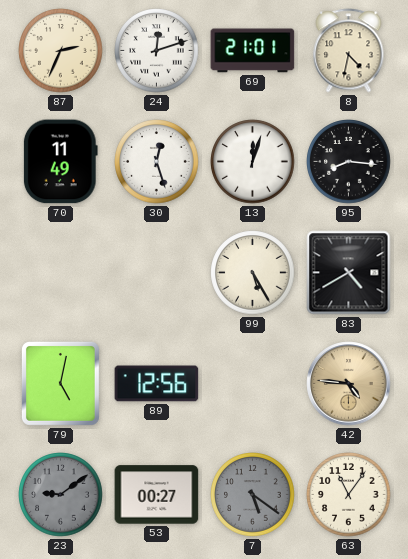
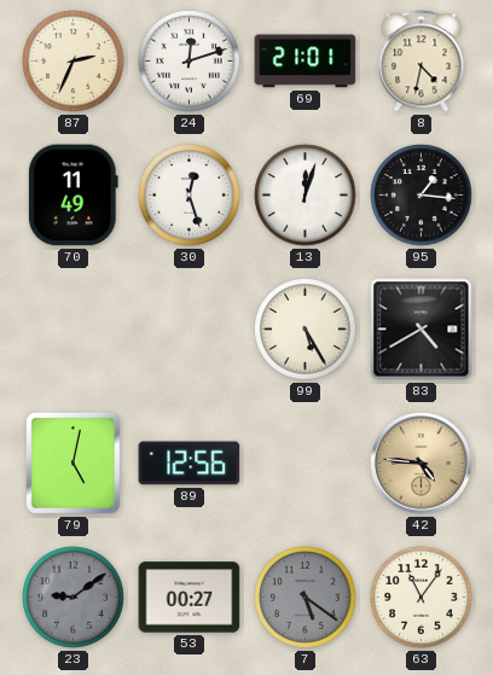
95: 8:16 -> 1:16
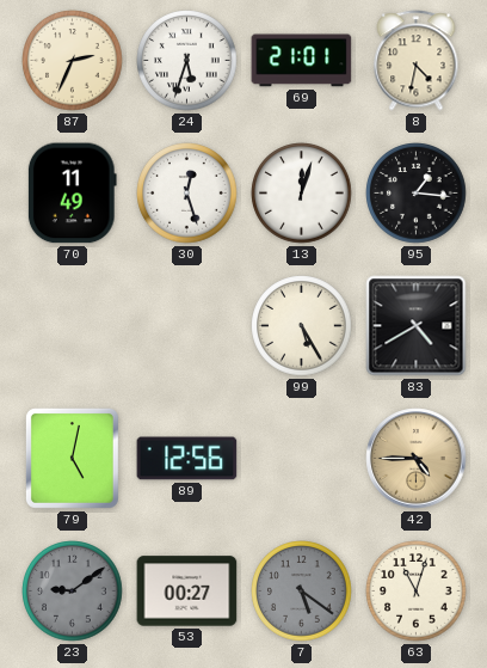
24: 12:12 -> 5:33
42: 4:46 -> 4:45
63: 11:06 -> 11:03
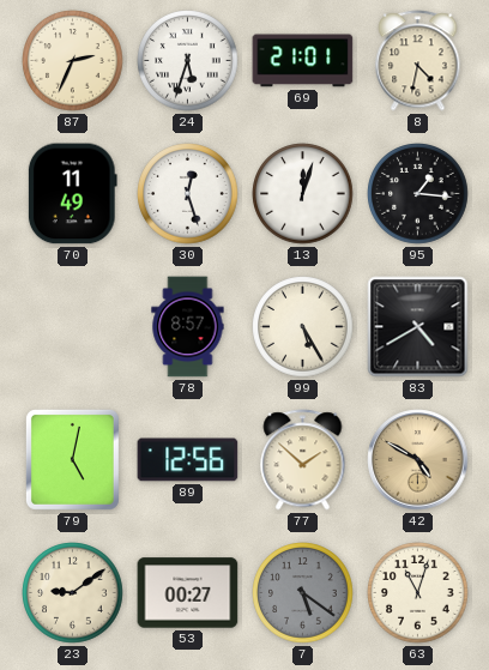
78: none -> 8:57
77: none -> 1:52
42: 4:45 -> 4:50
23 dial: grey -> cream
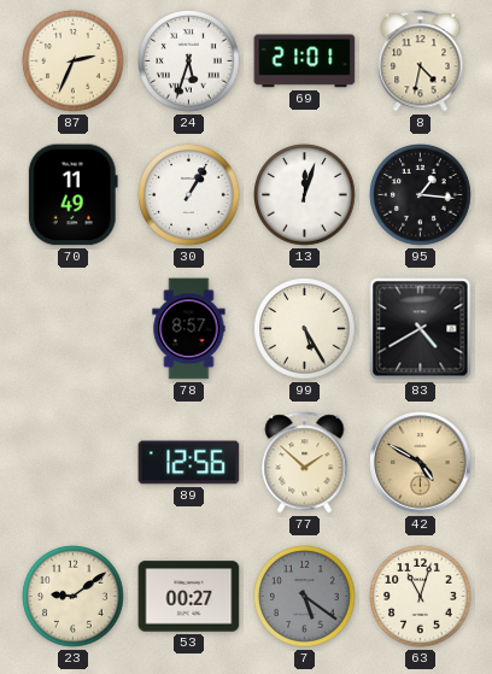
30: 12:27 -> 1:05
79: 5:02 -> none
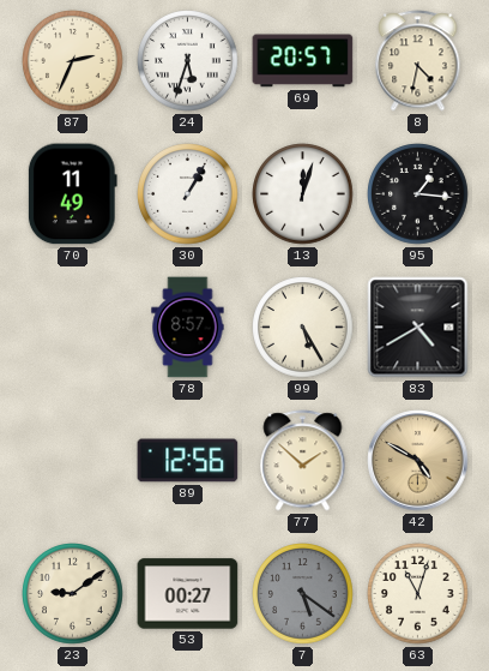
69: 21:01 -> 20:57
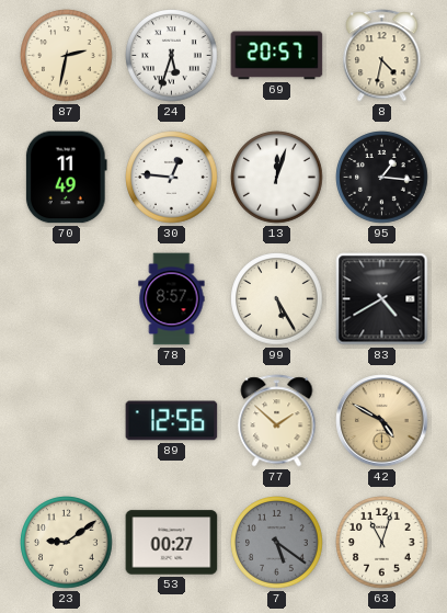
87: 2:34 -> 2:32
30: 1:05 -> 12:46
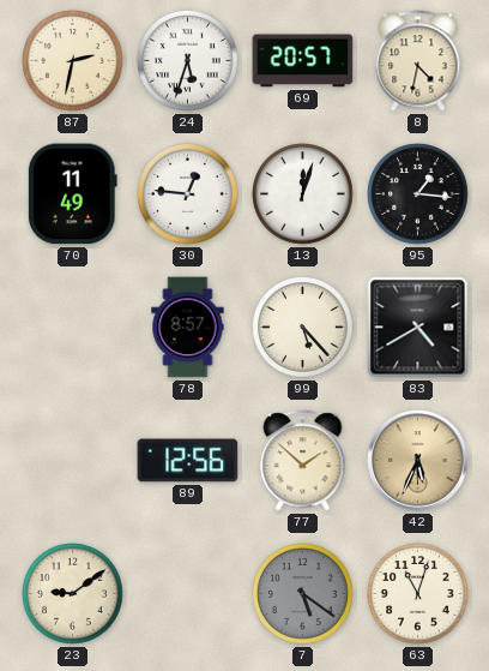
99: 5:25 -> 5:23
42: 4:50 -> 5:34
53: 00:27 -> none
